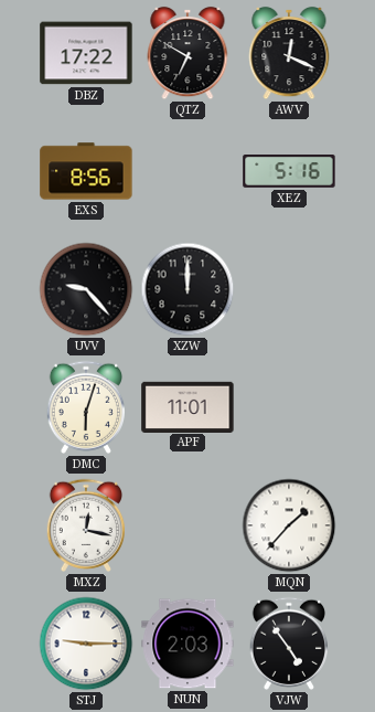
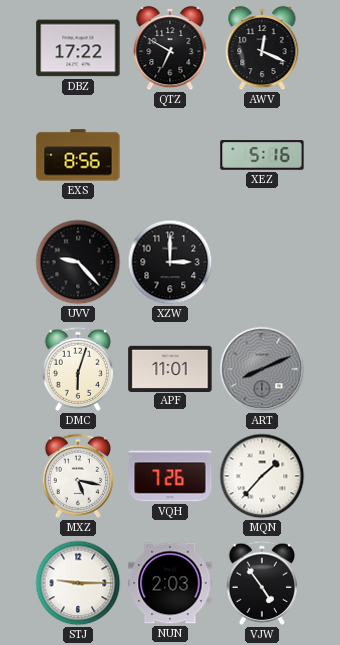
XZW: 12:00 -> 3:00
ART: none -> 8:11
MXZ: 12:17 -> 5:17
VQH: none -> 7:26
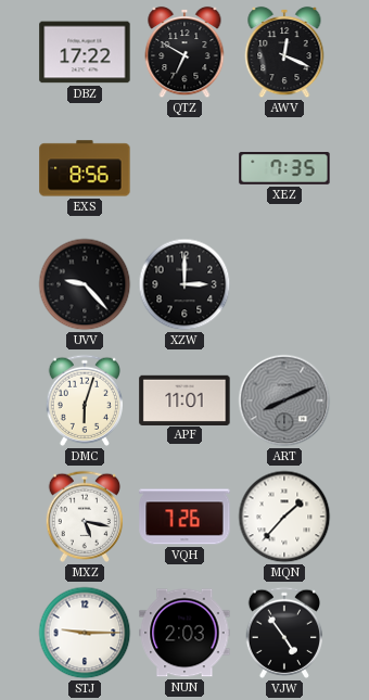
XEZ: 5:16 -> 7:35
